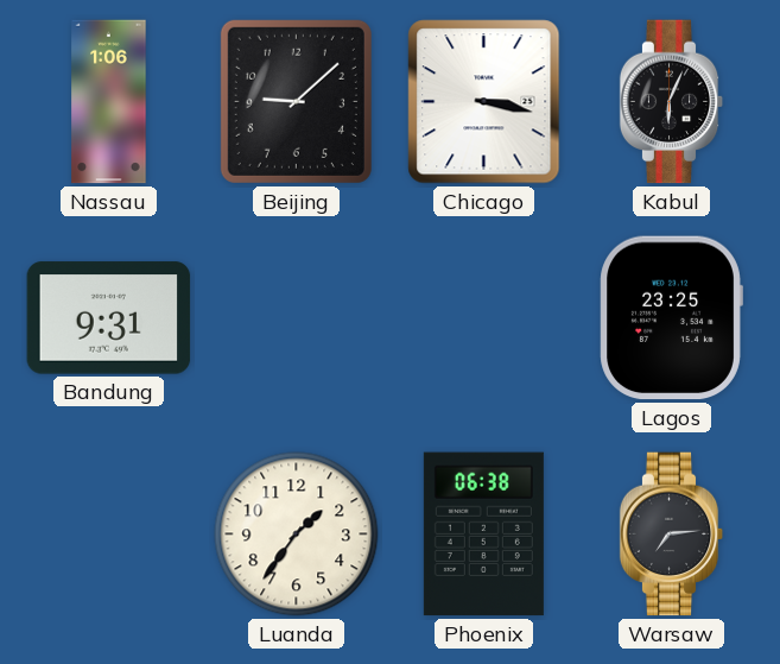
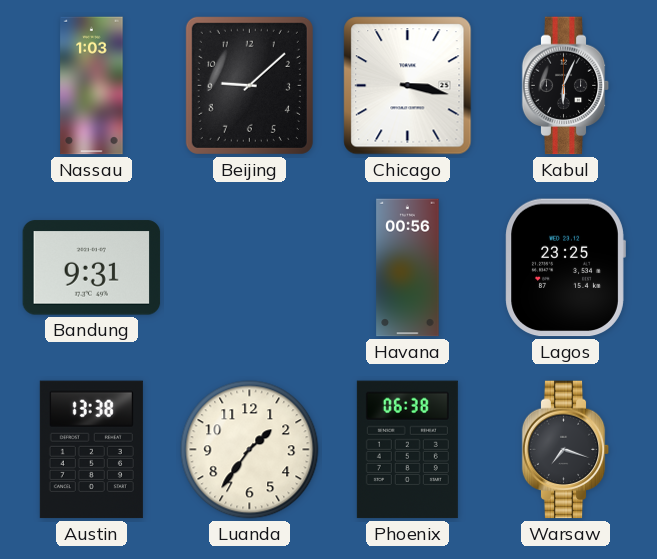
Nassau: 1:06 -> 1:03
Havana: none -> 00:56
Austin: none -> 13:38
Warsaw: 7:14 -> 7:18
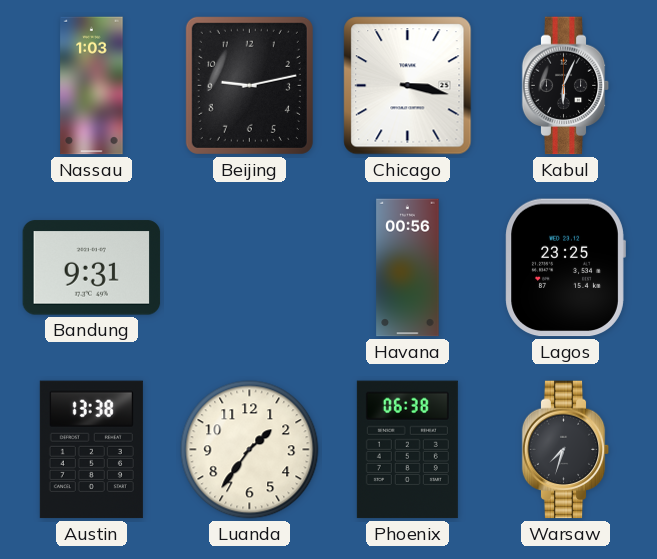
Beijing: 9:08 -> 9:13
Warsaw: 7:18 -> 7:33
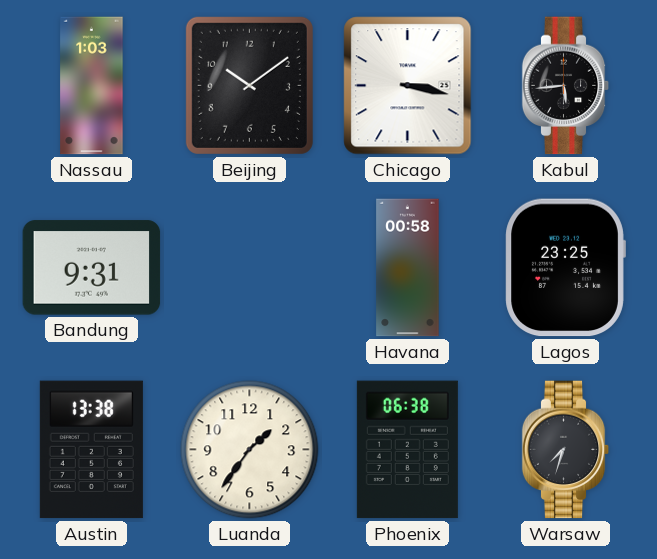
Beijing: 9:13 -> 10:09
Kabul: 6:04 -> 5:44
Havana: 00:56 -> 00:58
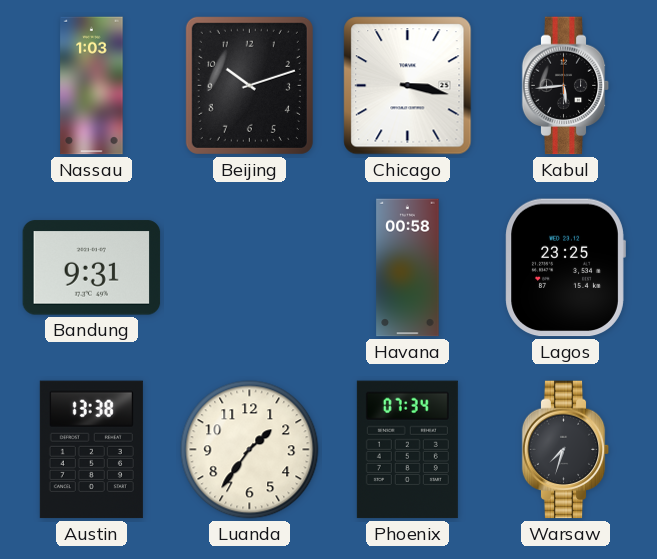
Beijing: 10:09 -> 10:12
Phoenix: 06:38 -> 07:34
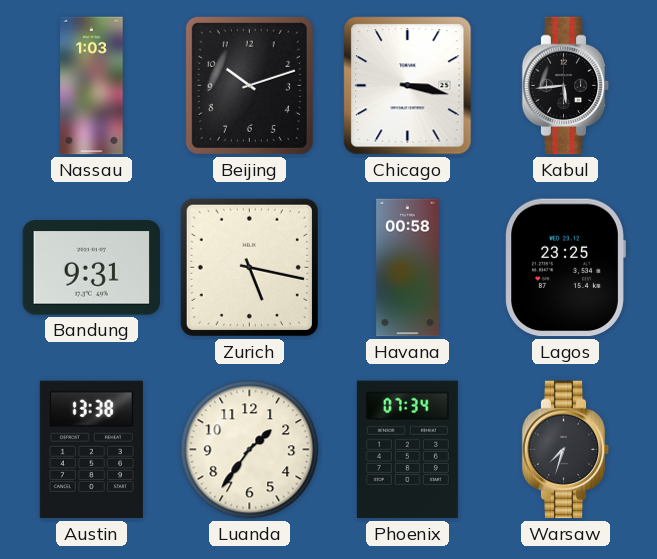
Zurich: none -> 5:17
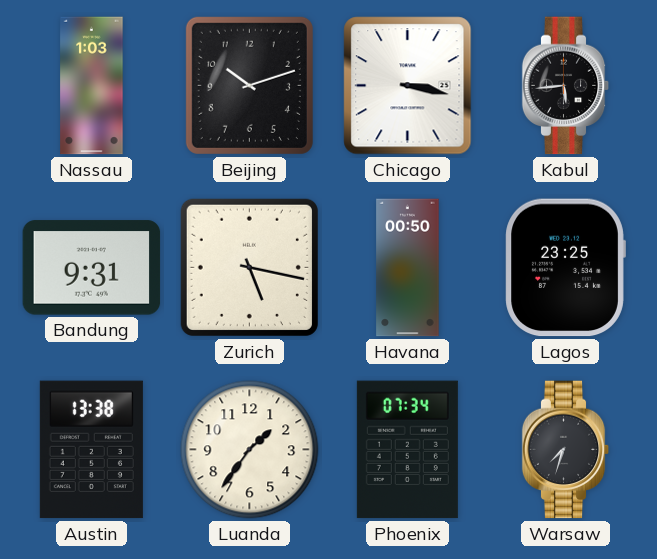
Havana: 00:58 -> 00:50
